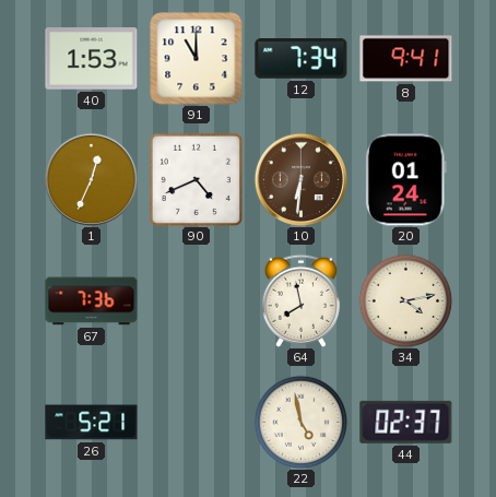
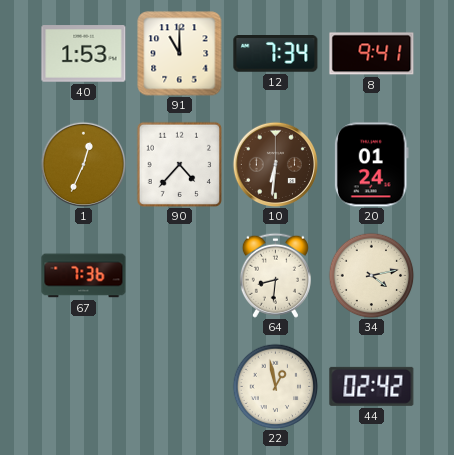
90: 4:41 -> 4:37
64: 7:58 -> 8:31
26: 5:21 -> none
22: 4:58 -> 12:58
44: 02:37 -> 02:42
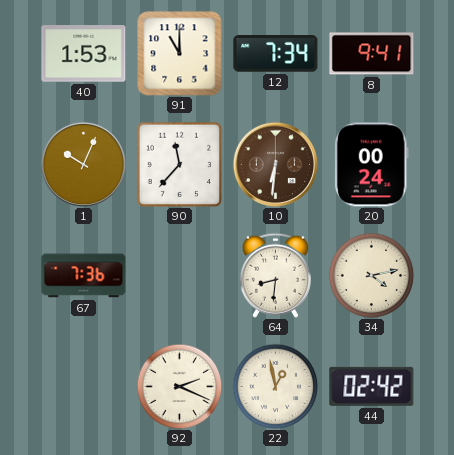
1: 12:34 -> 10:04
90: 4:37 -> 11:37
20: 01:24 -> 00:24
92: none -> 2:19
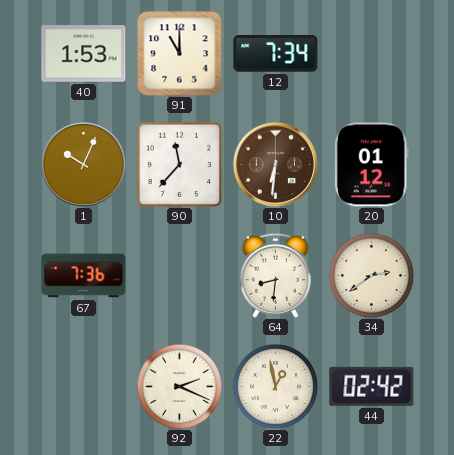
8: 9:41 -> none
20: 00:24 -> 01:12
34: 4:13 -> 2:39
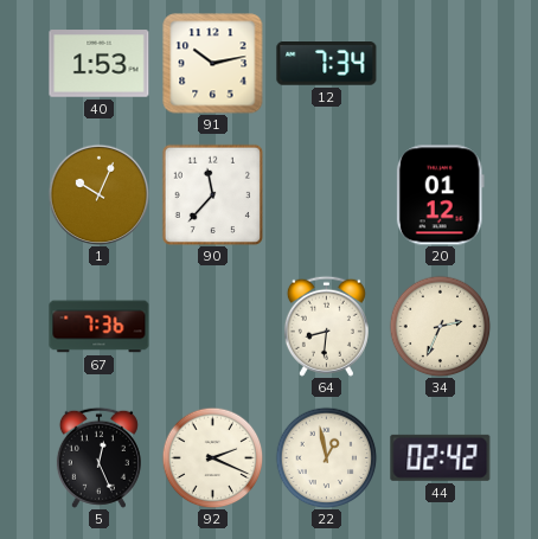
91: 11:00 -> 10:13
10: 6:31 -> none
34: 2:39 -> 2:34
5: none -> 12:26
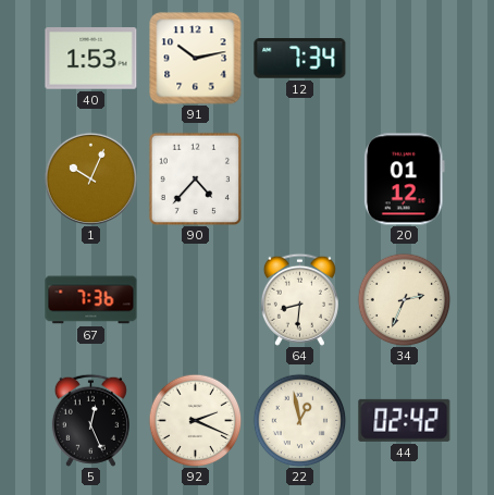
90: 11:37 -> 4:37
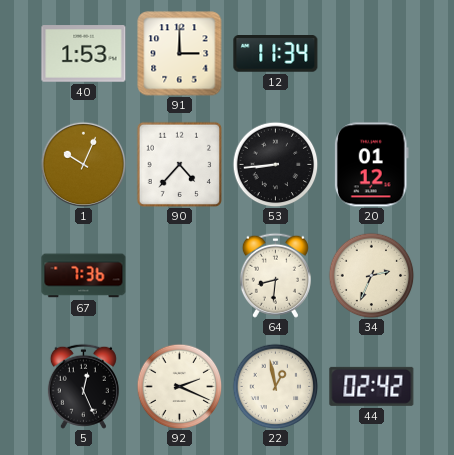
91: 10:13 -> 3:00
12: 7:34 -> 11:34
53: none -> 8:44
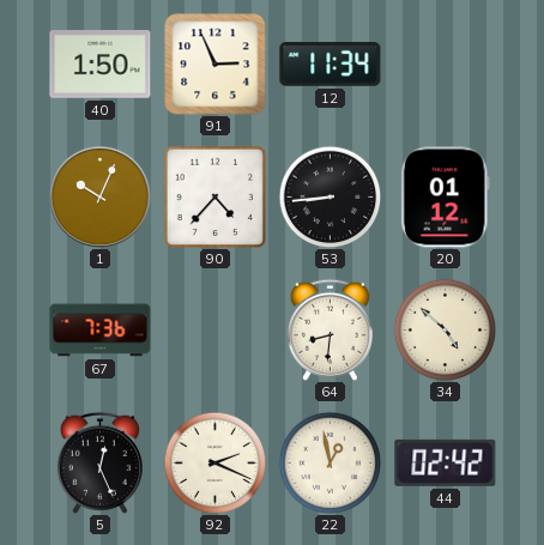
40: 1:53 -> 1:50
91: 3:00 -> 2:56
34: 2:34 -> 4:52
